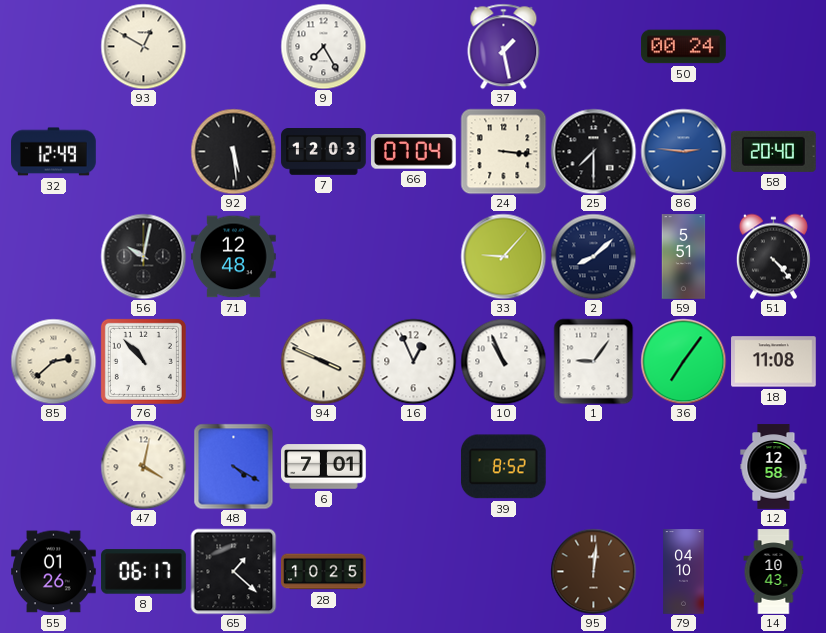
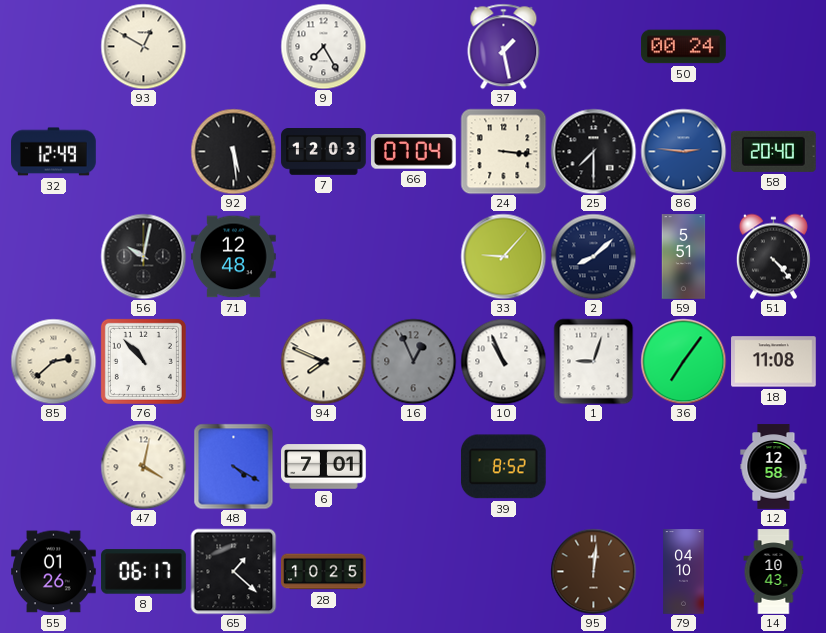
94: 3:49 -> 7:49
16 dial: white -> grey
1: 9:06 -> 9:03
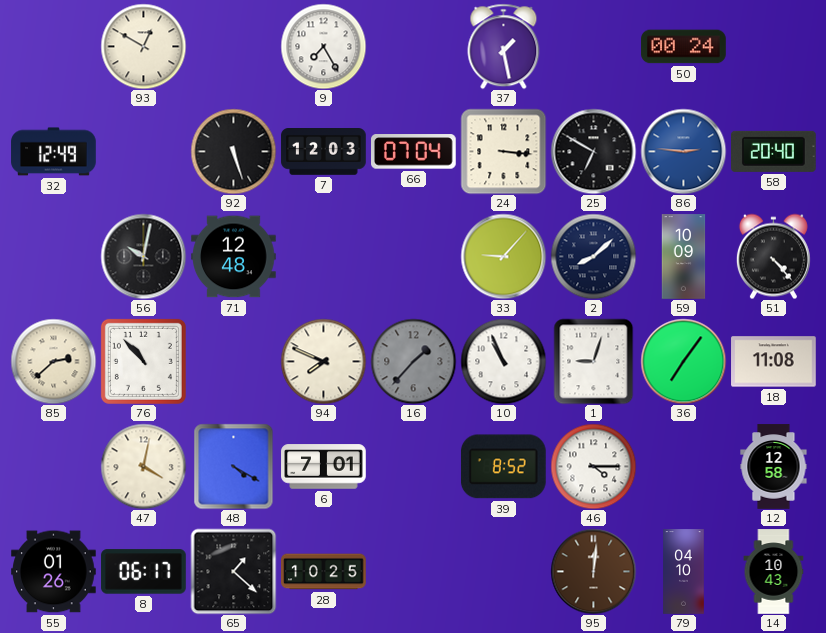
92: 5:29 -> 5:27
25: 7:30 -> 6:50
59: 5:51 -> 10:09
16: 12:56 -> 1:37
46: none -> 4:15
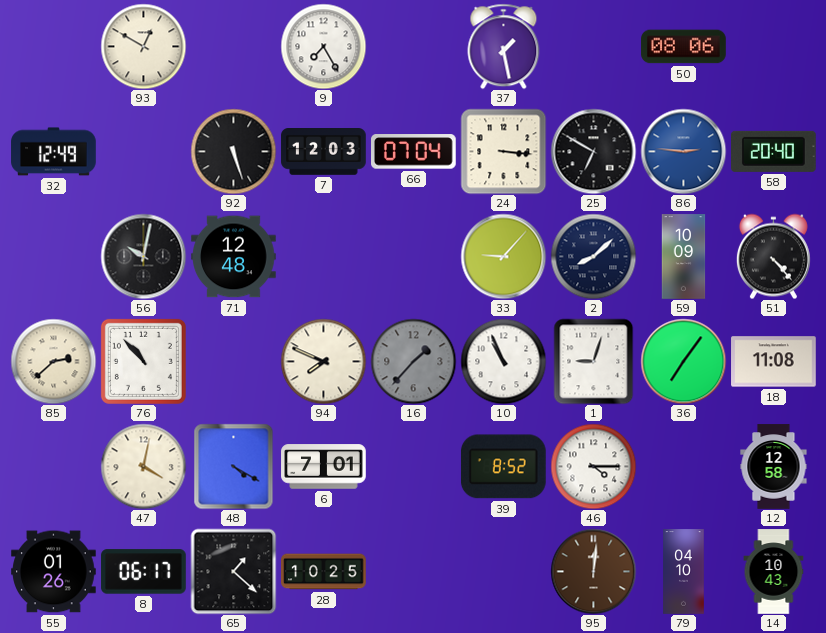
50: 00:24 -> 08:06
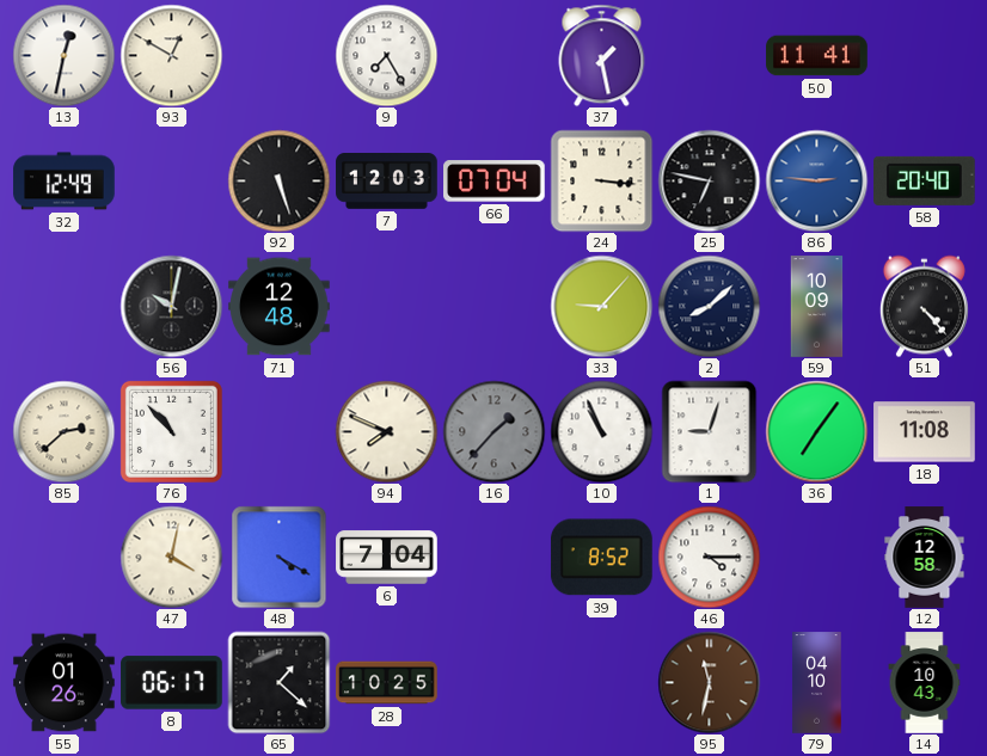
13: none -> 12:32
50: 08:06 -> 11:41
25: 6:50 -> 6:47
6: 7:01 -> 7:04
95: 12:01 -> 11:32
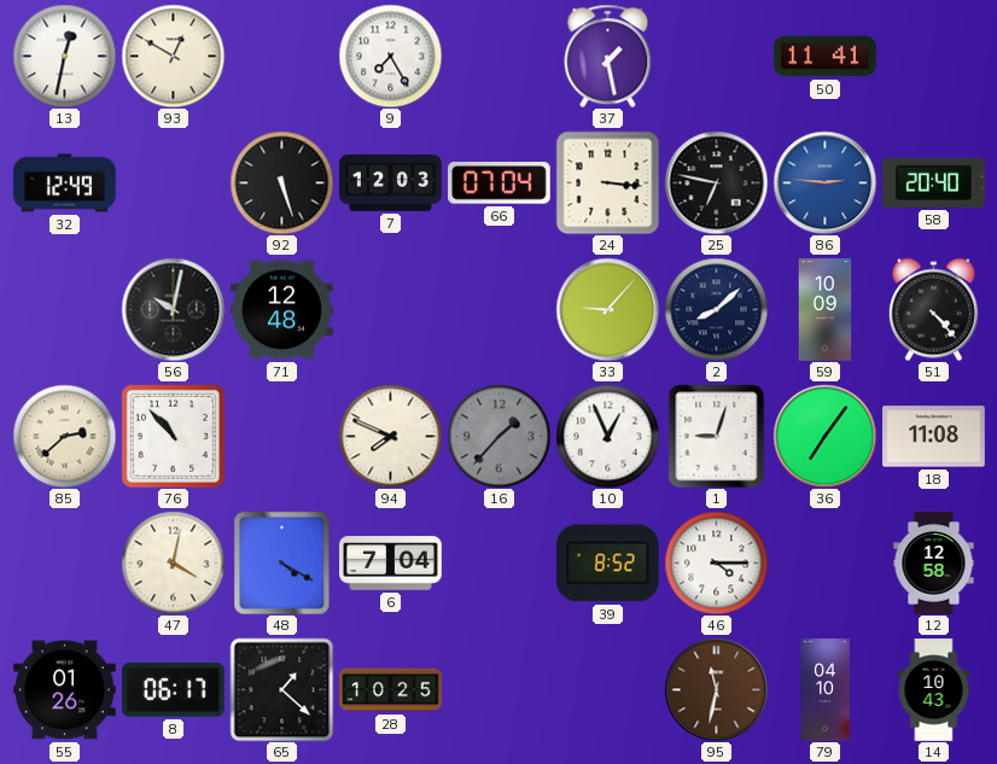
10: 10:56 -> 12:56
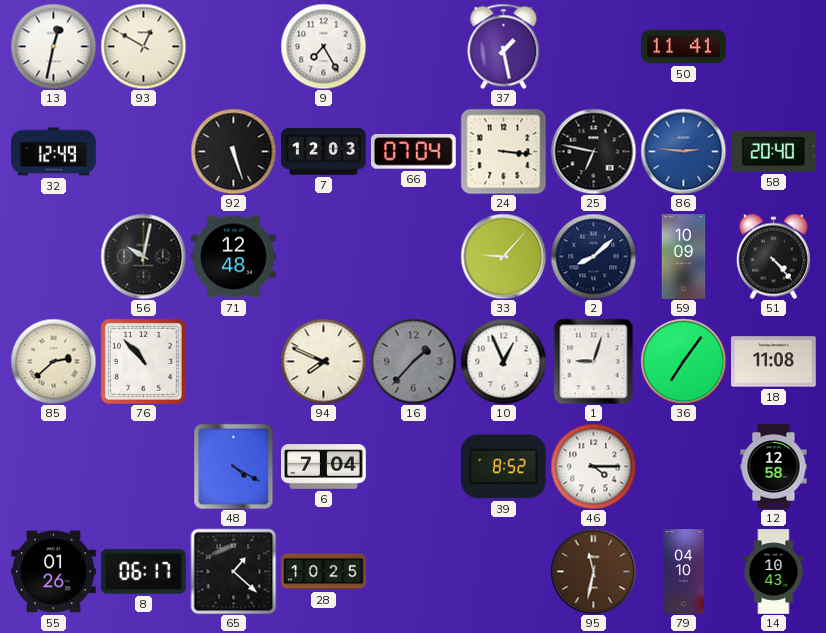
47: 4:02 -> none
